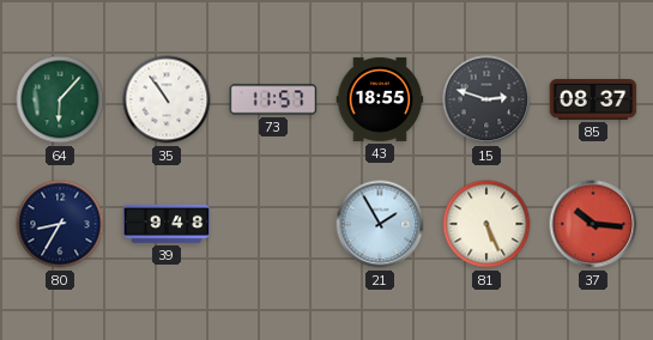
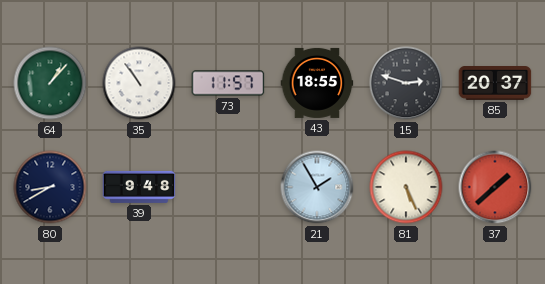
64: 6:07 -> 1:07
85: 08:37 -> 20:37
80: 8:35 -> 8:40
37: 10:16 -> 1:38
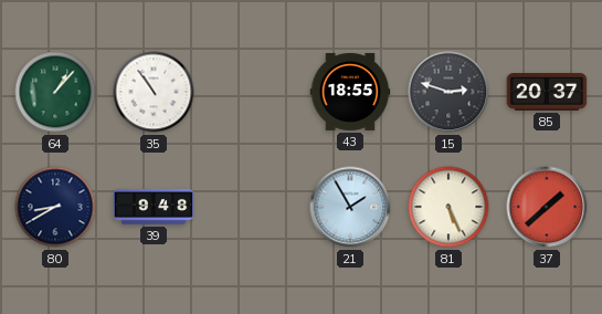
73: 11:57 -> none
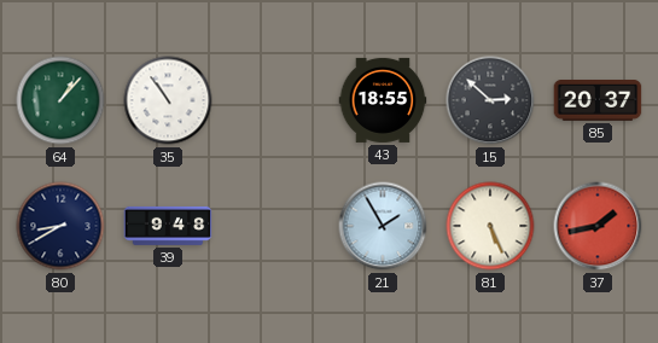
15: 2:48 -> 2:52
37: 1:38 -> 1:43
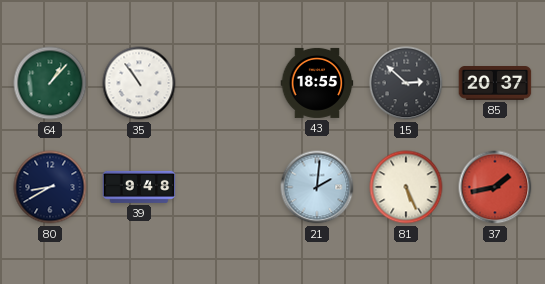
21: 1:55 -> 2:01
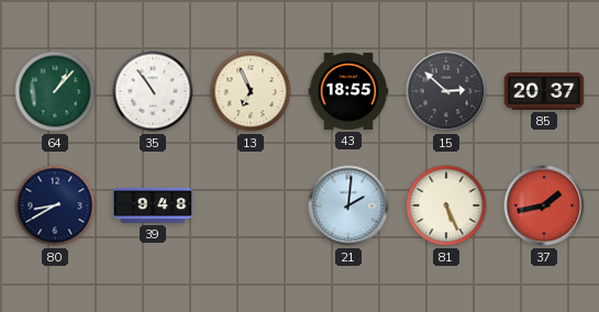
13: none -> 6:56
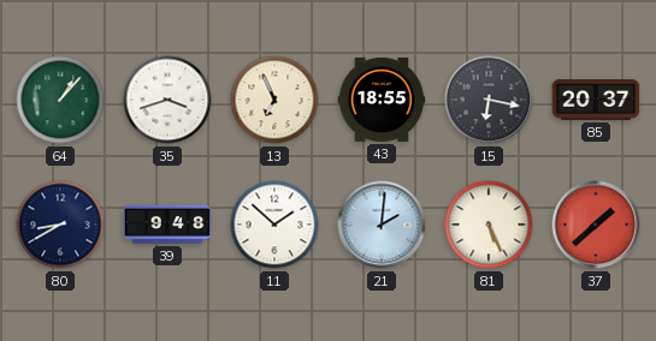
35: 10:54 -> 3:42
15: 2:52 -> 6:17
11: none -> 1:52
37: 1:43 -> 1:38
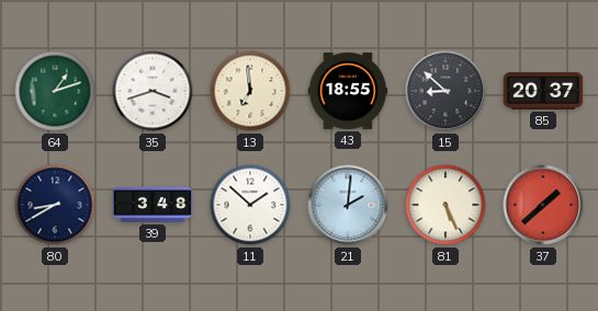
64: 1:07 -> 1:12
13: 6:56 -> 6:59
15: 6:17 -> 8:52
39: 9:48 -> 3:48
